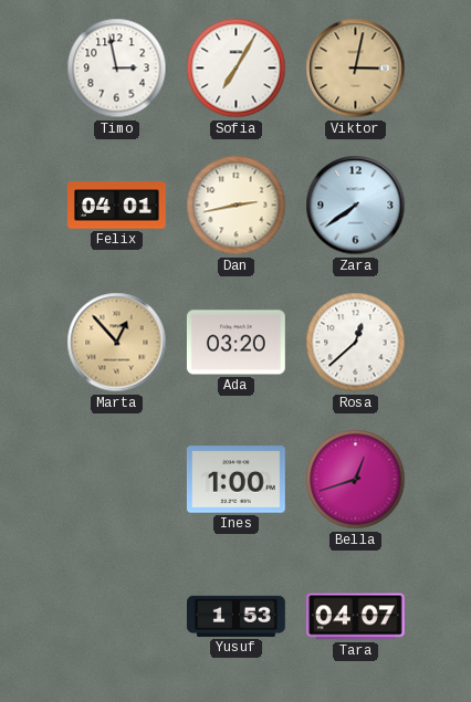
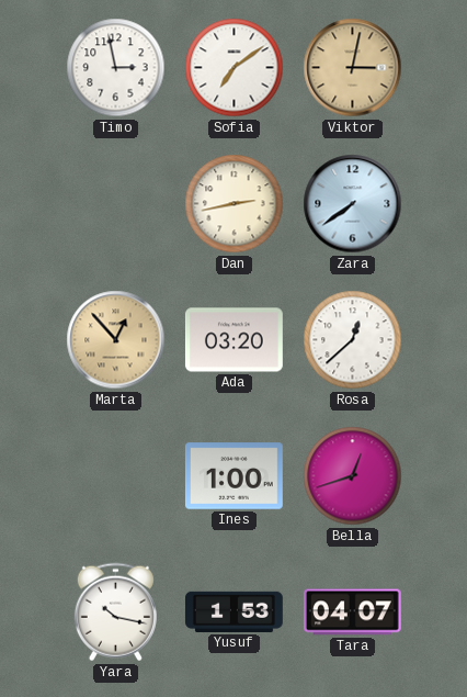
Sofia: 7:05 -> 7:09
Felix: 04:01 -> none
Yara: none -> 10:17
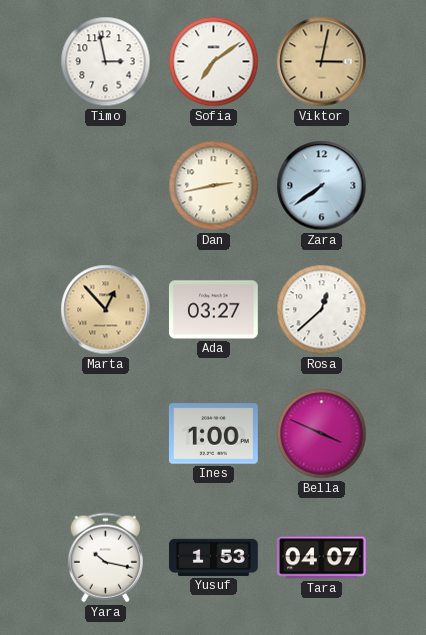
Ada: 03:20 -> 03:27
Bella: 12:42 -> 3:49
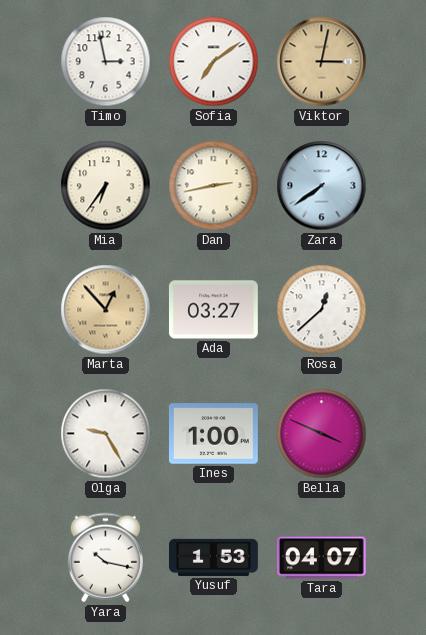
Mia: none -> 6:36
Olga: none -> 9:25
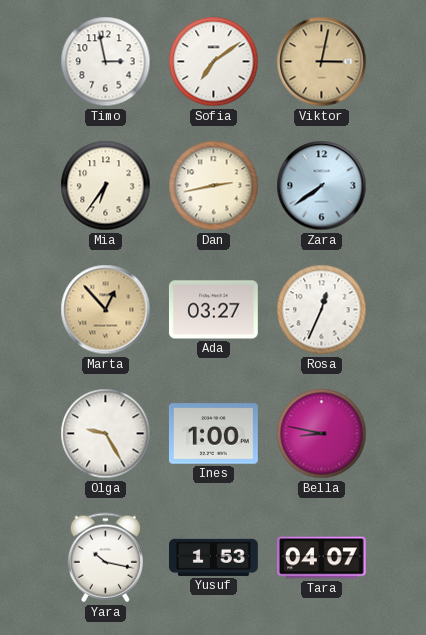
Rosa: 12:38 -> 12:34
Bella: 3:49 -> 8:47
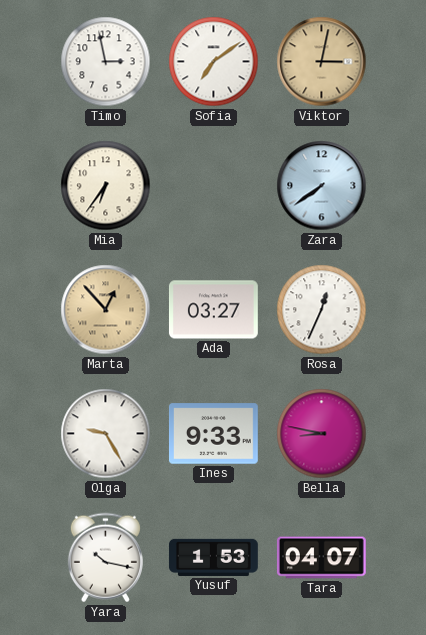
Dan: 2:43 -> none
Ines: 1:00 -> 9:33
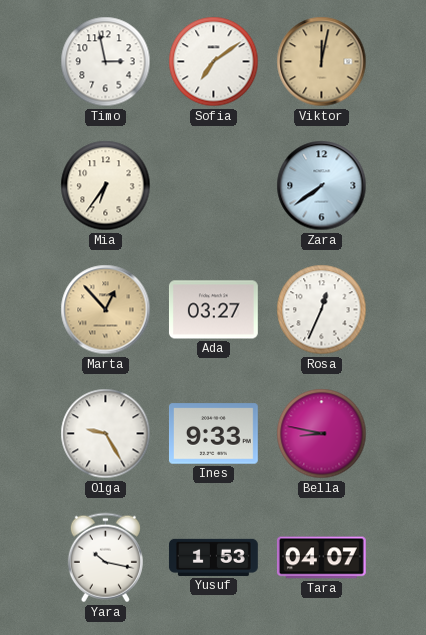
Viktor: 3:02 -> 12:02
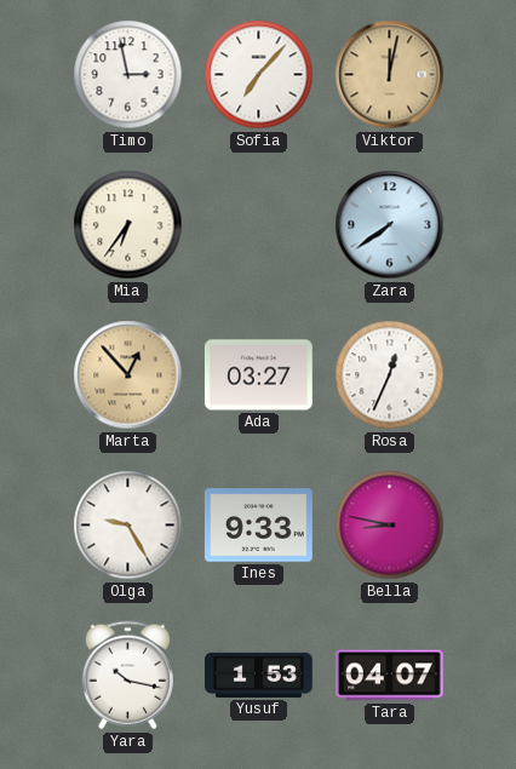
Sofia: 7:09 -> 7:07
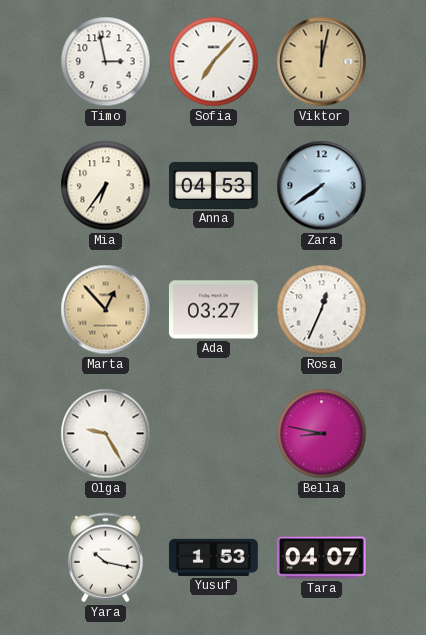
Anna: none -> 04:53
Ines: 9:33 -> none
